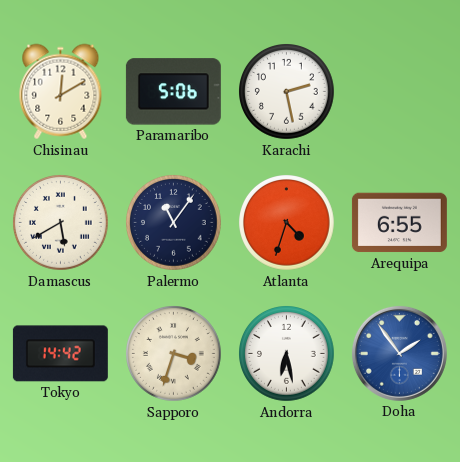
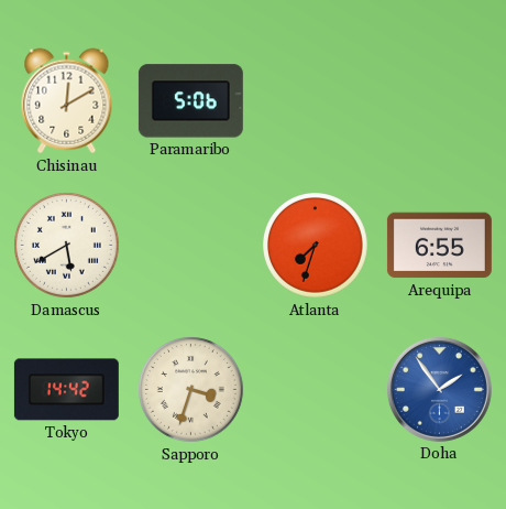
Karachi: 2:28 -> none
Palermo: 11:06 -> none
Atlanta: 4:33 -> 7:33
Andorra: 6:28 -> none
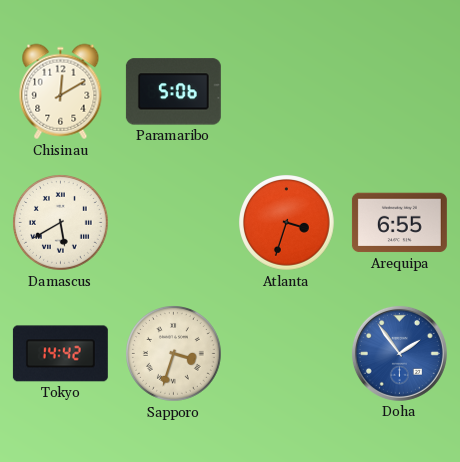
Atlanta: 7:33 -> 3:33
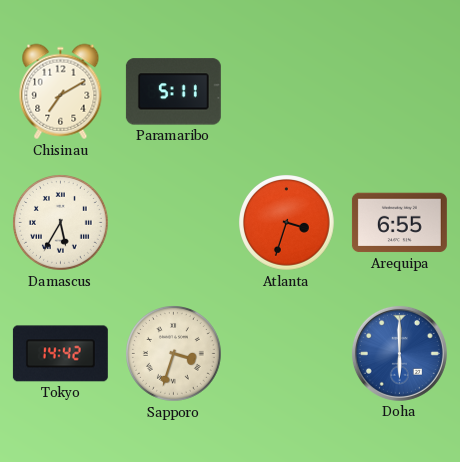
Chisinau: 12:10 -> 7:10
Paramaribo: 5:06 -> 5:11
Damascus: 5:40 -> 5:35
Doha: 1:54 -> 6:00
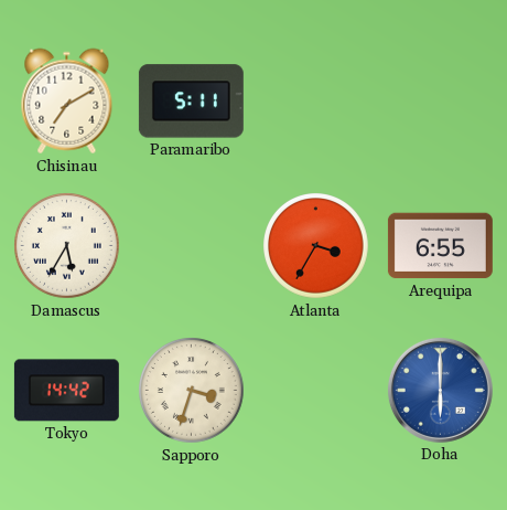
Atlanta: 3:33 -> 3:35
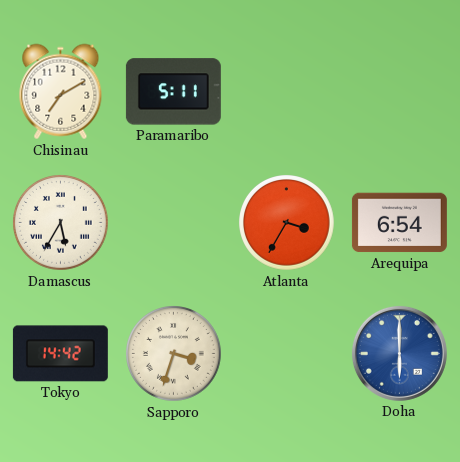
Arequipa: 6:55 -> 6:54
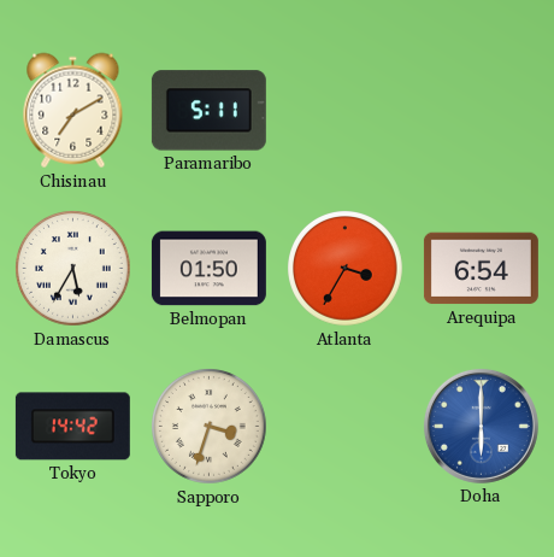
Belmopan: none -> 01:50
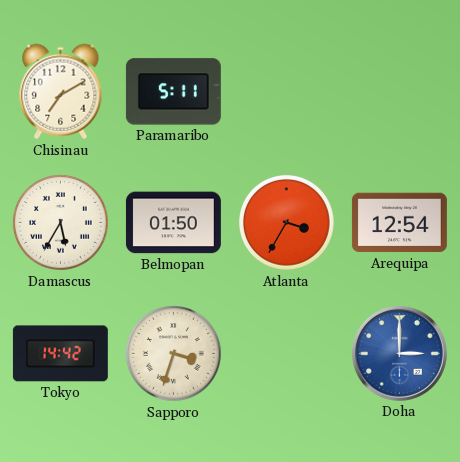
Arequipa: 6:54 -> 12:54
Doha: 6:00 -> 3:00
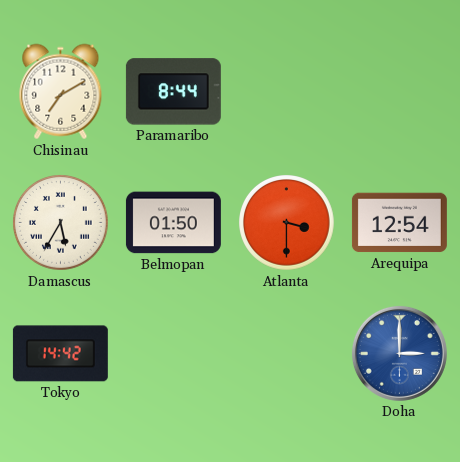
Paramaribo: 5:11 -> 8:44
Atlanta: 3:35 -> 3:30
Sapporo: 3:33 -> none
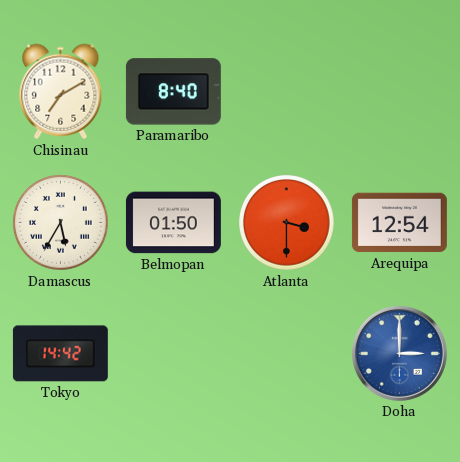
Paramaribo: 8:44 -> 8:40
